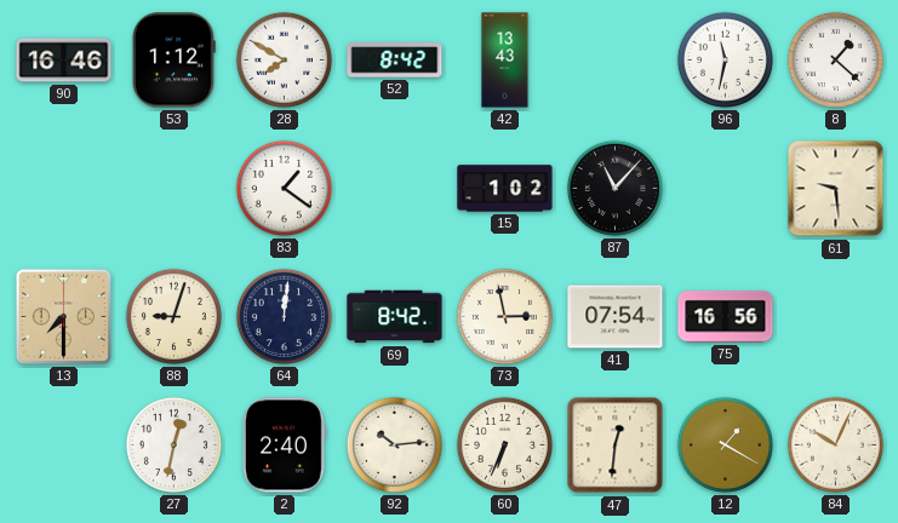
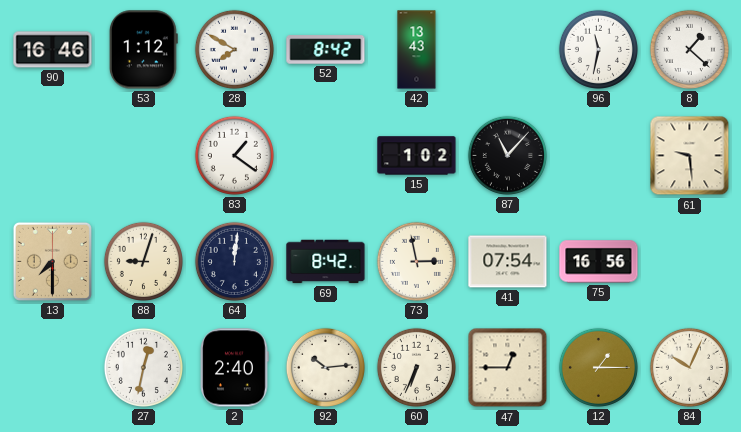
47: 12:31 -> 12:45
12: 1:20 -> 1:15
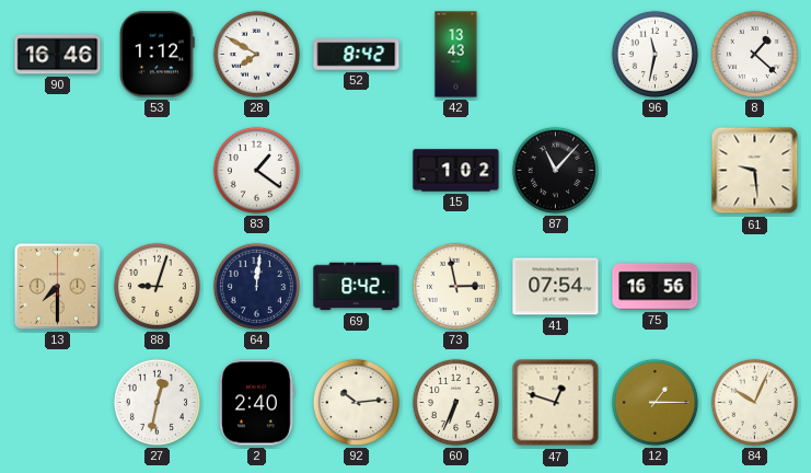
47: 12:45 -> 12:48
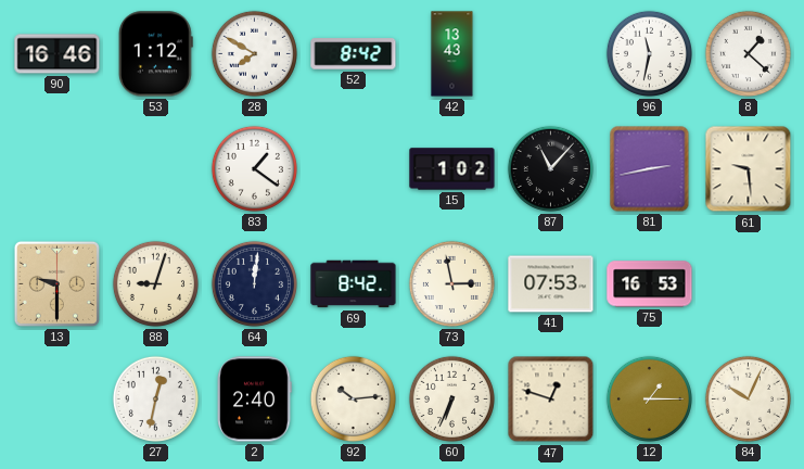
81: none -> 2:43
13: 7:30 -> 9:30
41: 07:54 -> 07:53
75: 16:56 -> 16:53
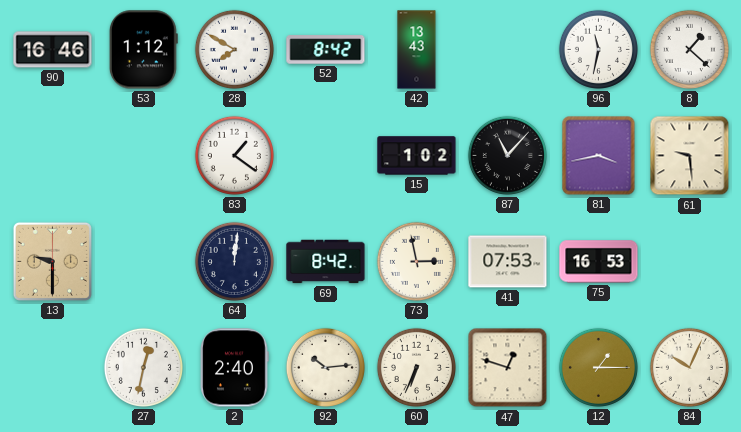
81: 2:43 -> 3:43
88: 9:03 -> none
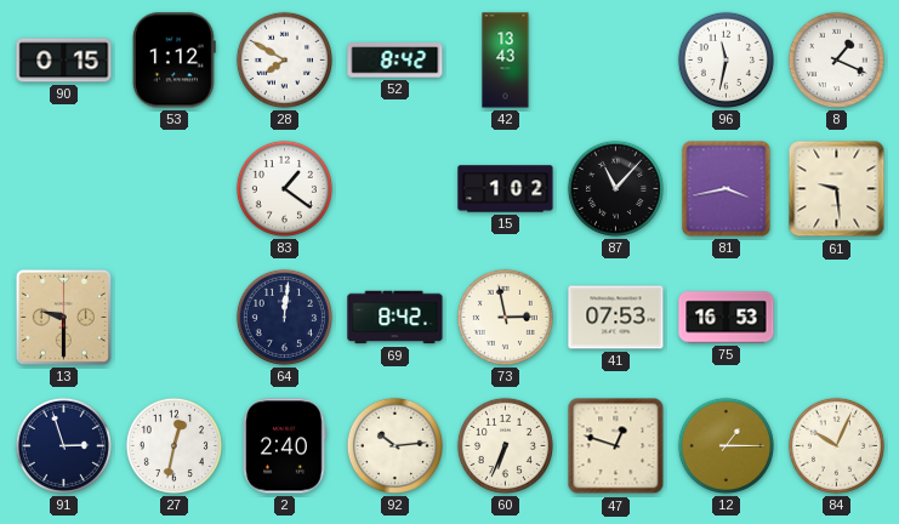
90: 16:46 -> 0:15
8: 1:22 -> 1:19
91: none -> 2:57
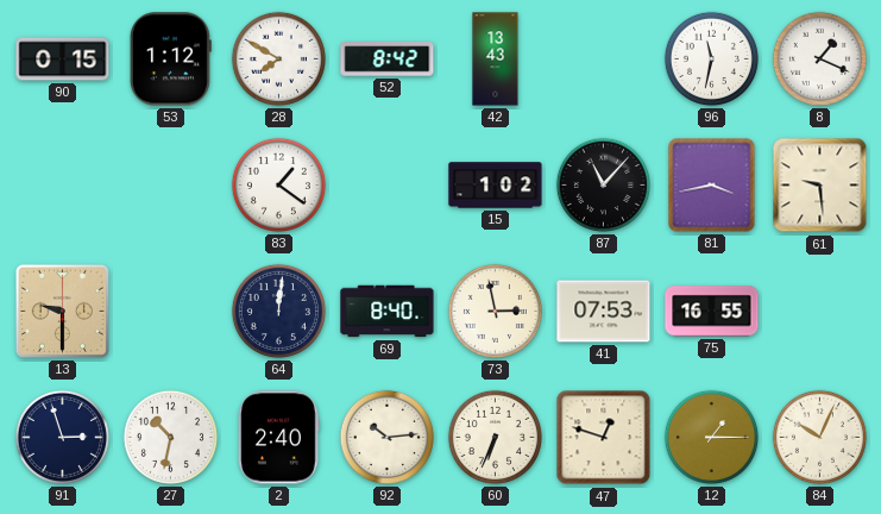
69: 8:42 -> 8:40
75: 16:53 -> 16:55
27: 12:32 -> 10:32
